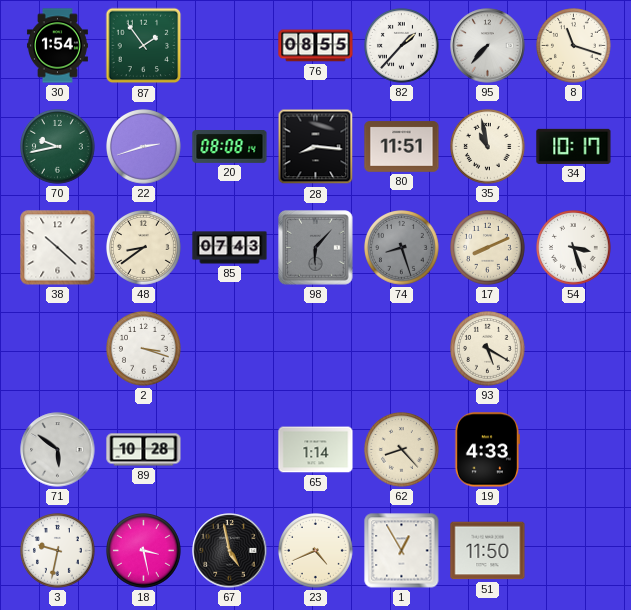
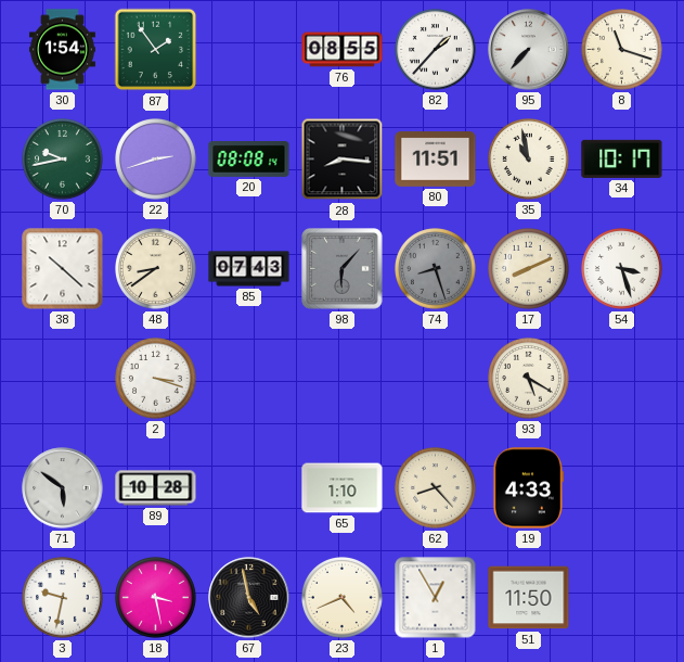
65: 1:14 -> 1:10
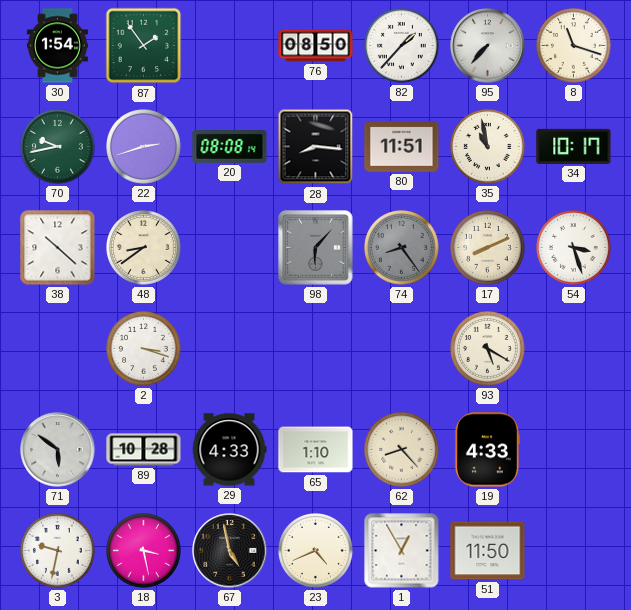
76: 08:55 -> 08:50
85: 07:43 -> none
74: 8:27 -> 8:24
29: none -> 4:33
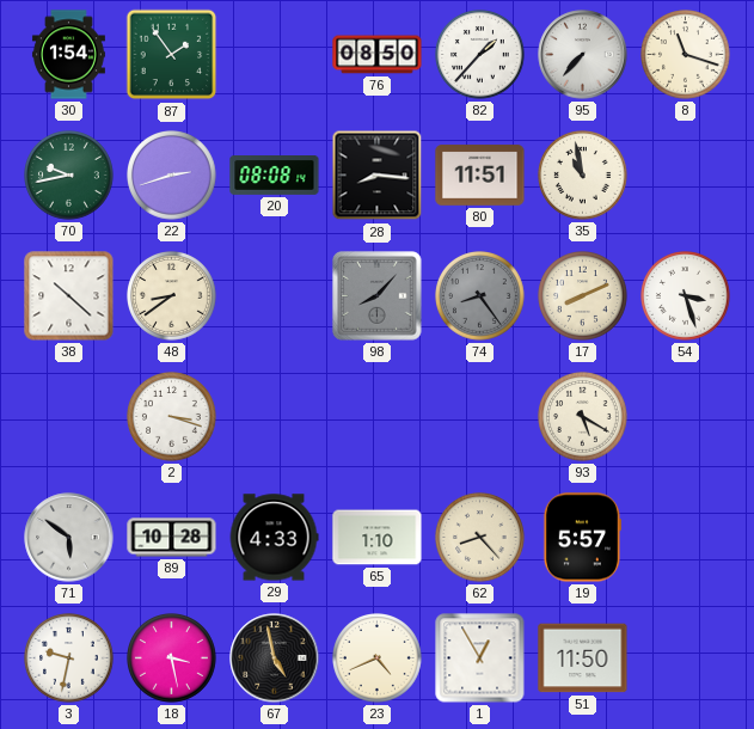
34: 10:17 -> none
98: 6:07 -> 8:07
19: 4:33 -> 5:57
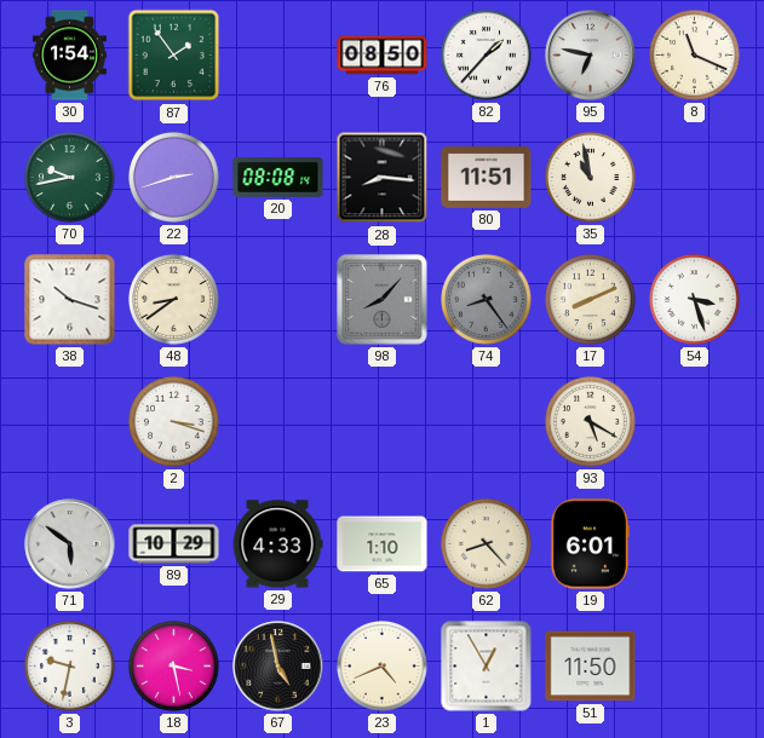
95: 7:37 -> 6:47
8: 11:18 -> 11:19
38: 10:22 -> 10:18
89: 10:28 -> 10:29
19: 5:57 -> 6:01
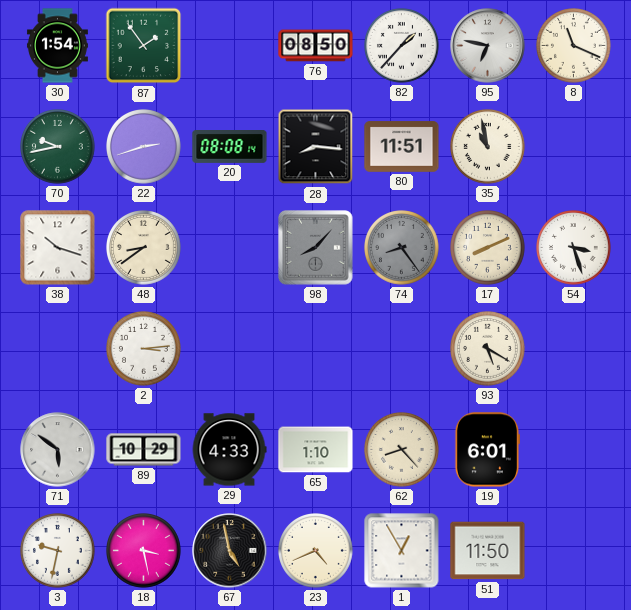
2: 3:18 -> 3:14
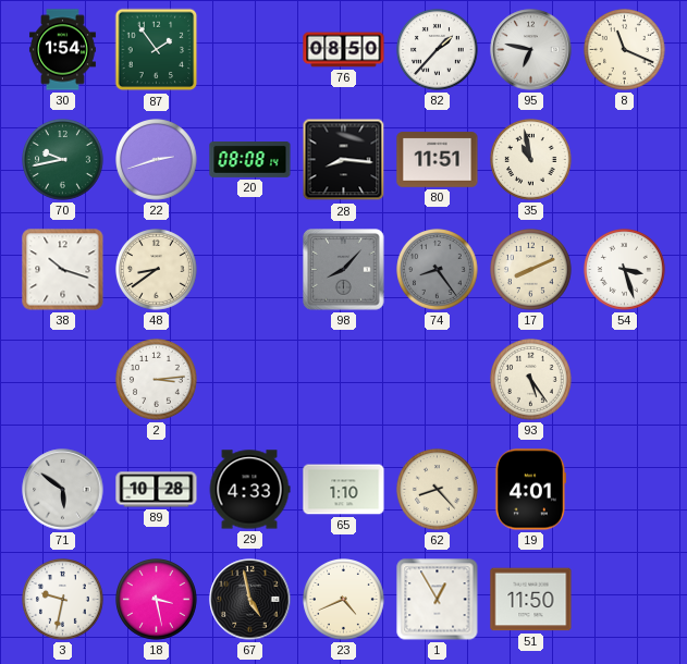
93: 5:20 -> 5:24
89: 10:29 -> 10:28
19: 6:01 -> 4:01
